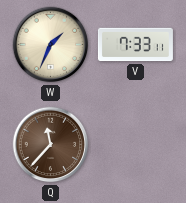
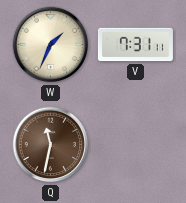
V: 7:33 -> 7:31
Q: 11:37 -> 11:32
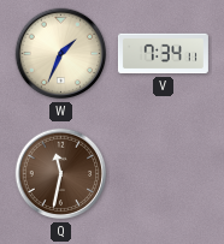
V: 7:31 -> 7:34
